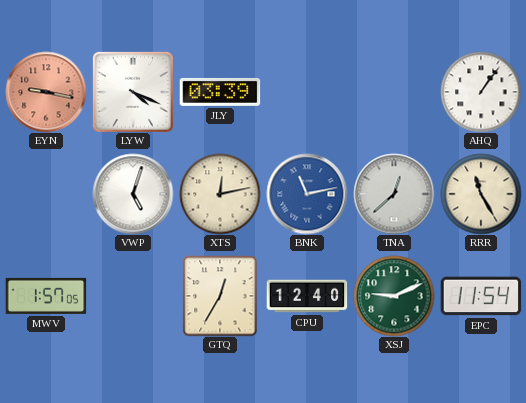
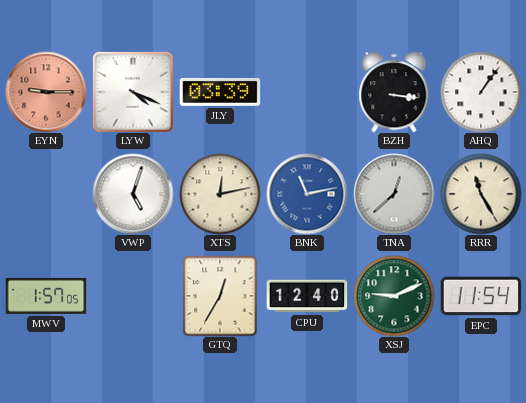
EYN: 9:17 -> 9:15
BZH: none -> 3:16
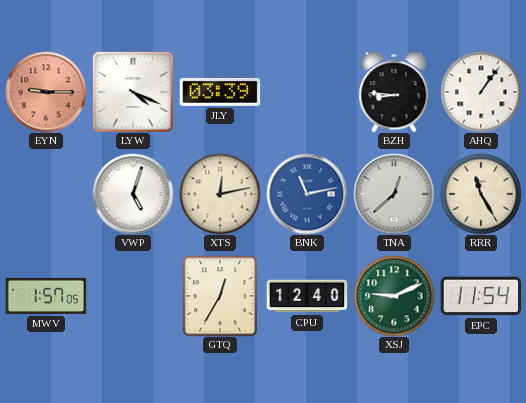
BZH: 3:16 -> 8:46
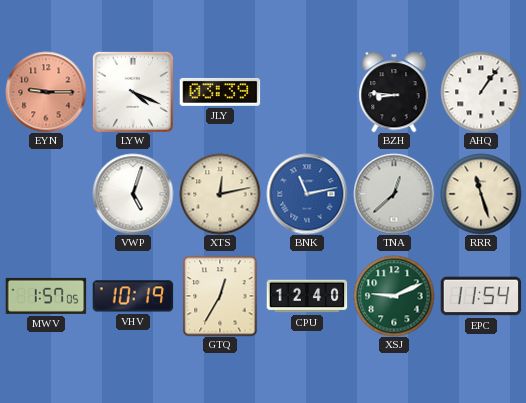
RRR: 11:25 -> 11:27
VHV: none -> 10:19
